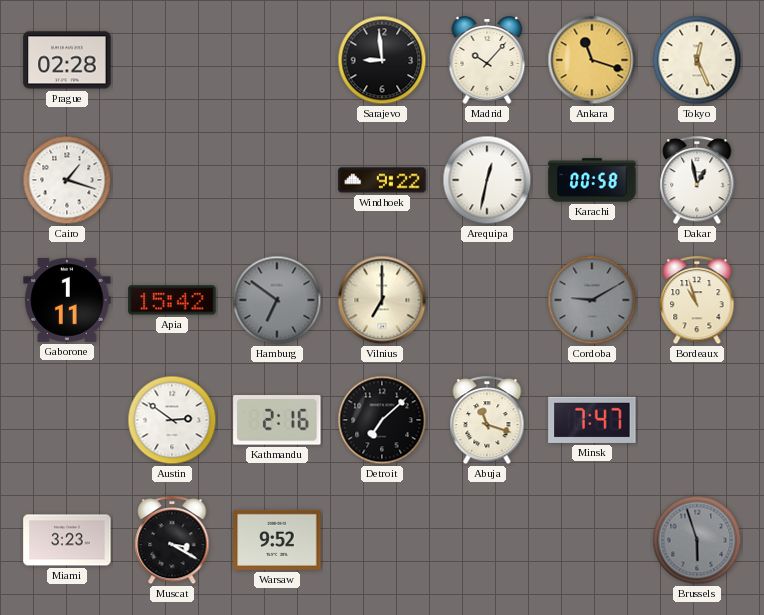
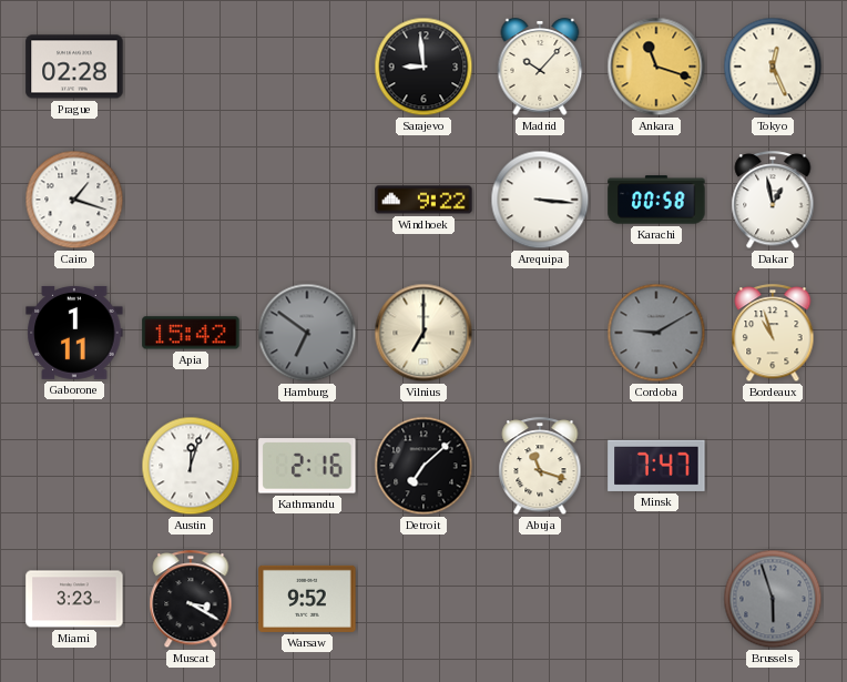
Arequipa: 12:32 -> 3:16
Austin: 2:51 -> 12:03
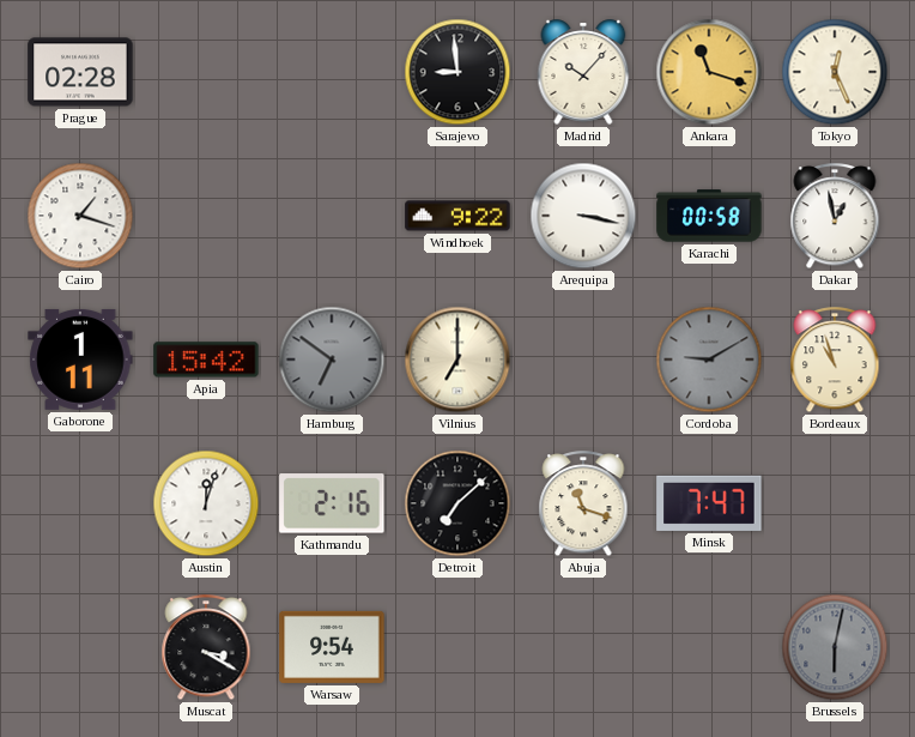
Arequipa: 3:16 -> 3:17
Miami: 3:23 -> none
Warsaw: 9:52 -> 9:54
Brussels: 5:57 -> 6:02
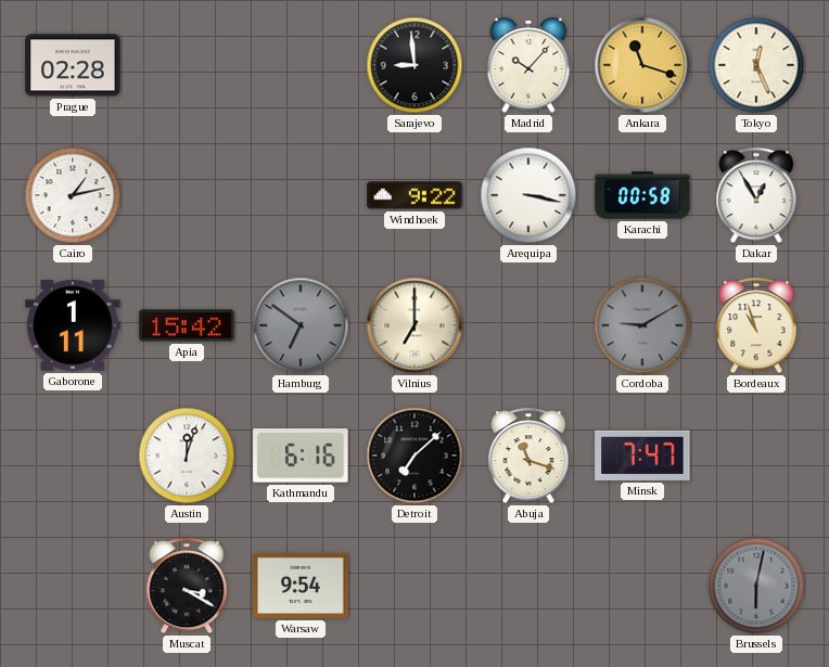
Cairo: 1:18 -> 1:13
Dakar: 12:58 -> 12:55
Kathmandu: 2:16 -> 6:16
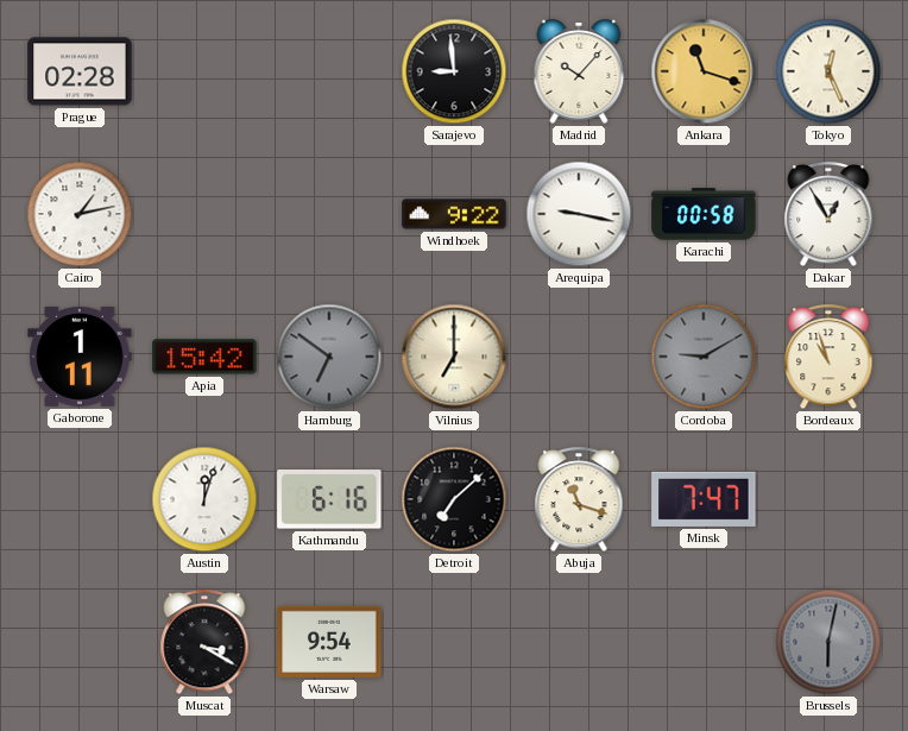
Arequipa: 3:17 -> 9:17
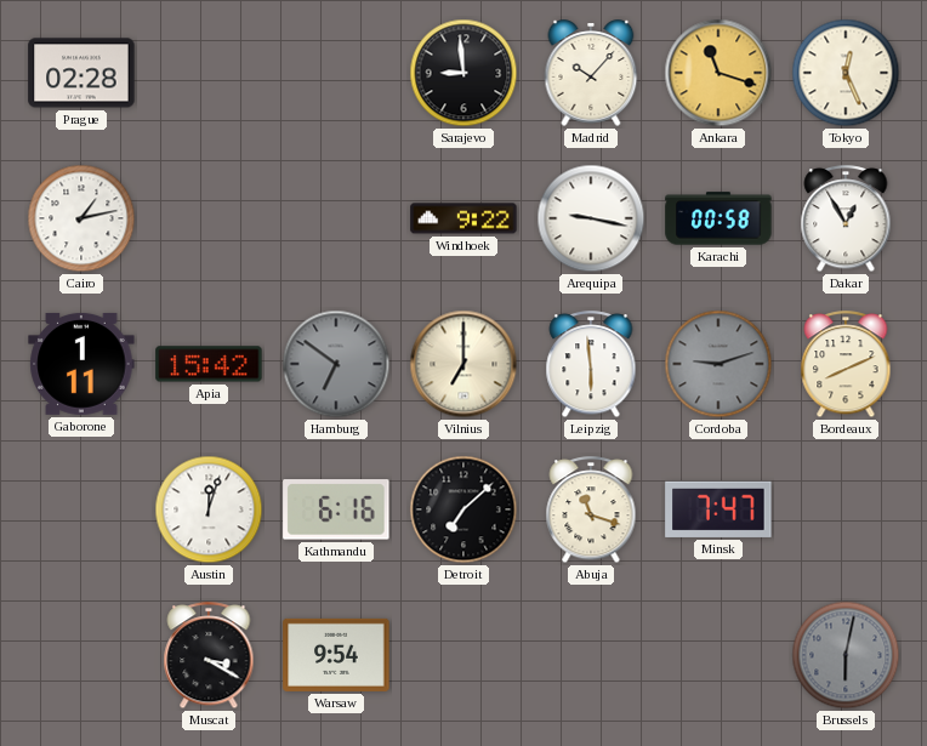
Leipzig: none -> 5:59
Cordoba: 9:10 -> 9:12
Bordeaux: 10:57 -> 8:11
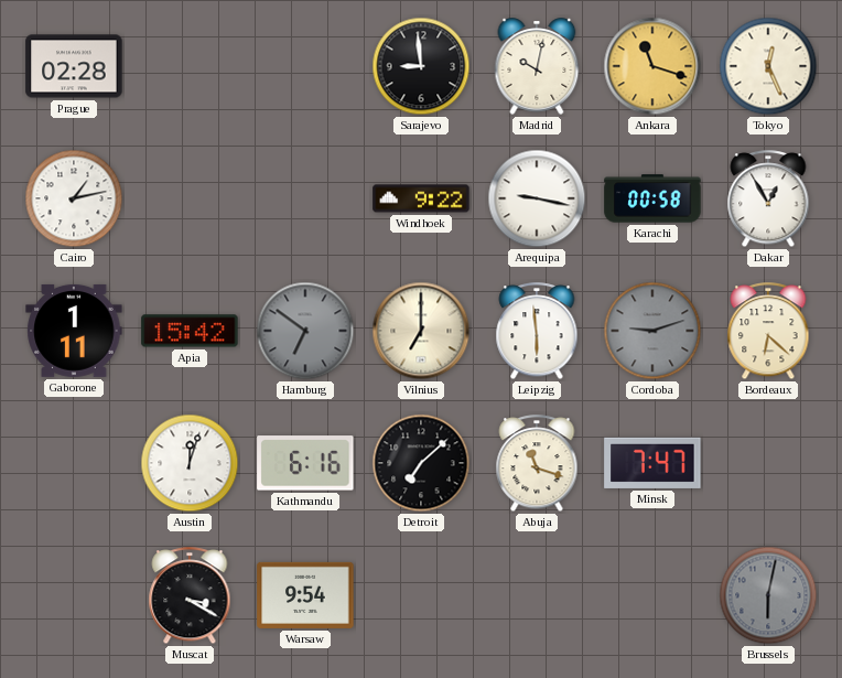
Madrid: 10:07 -> 10:02
Bordeaux: 8:11 -> 6:22
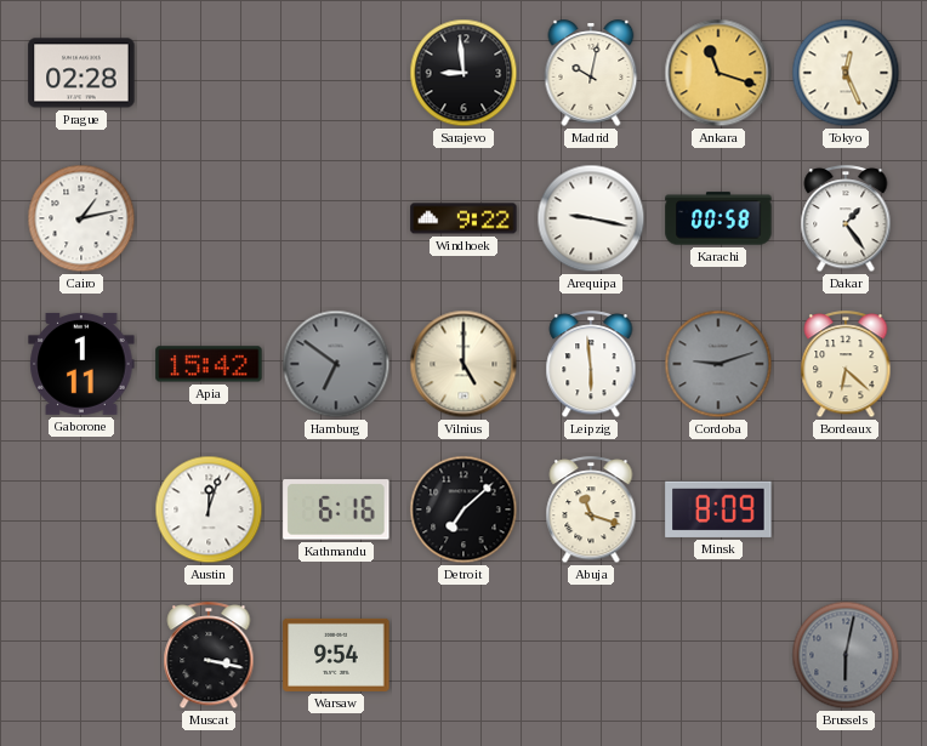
Dakar: 12:55 -> 1:24
Vilnius: 7:00 -> 5:00
Minsk: 7:47 -> 8:09
Muscat: 3:20 -> 3:17
